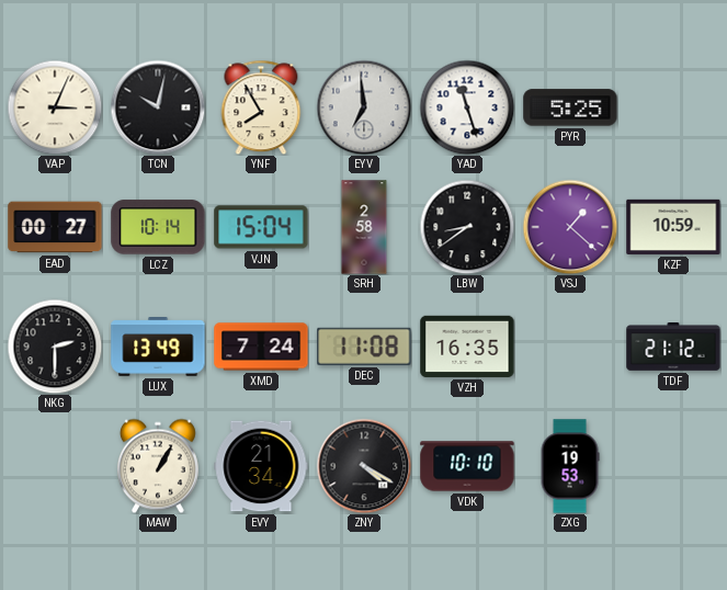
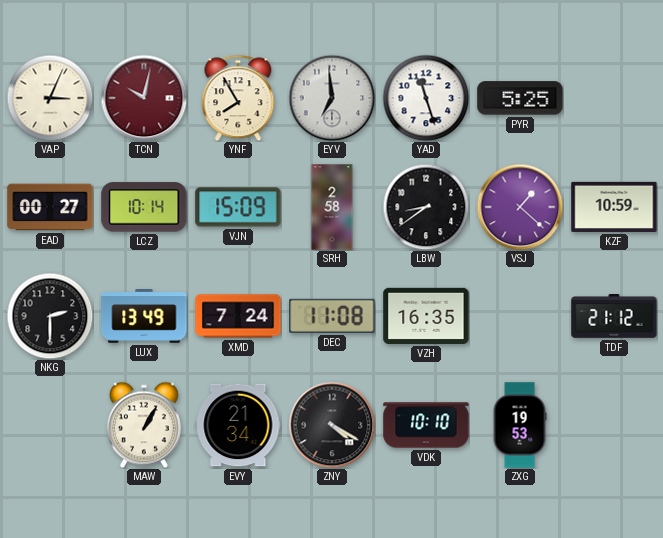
TCN dial: black -> burgundy
VJN: 15:04 -> 15:09
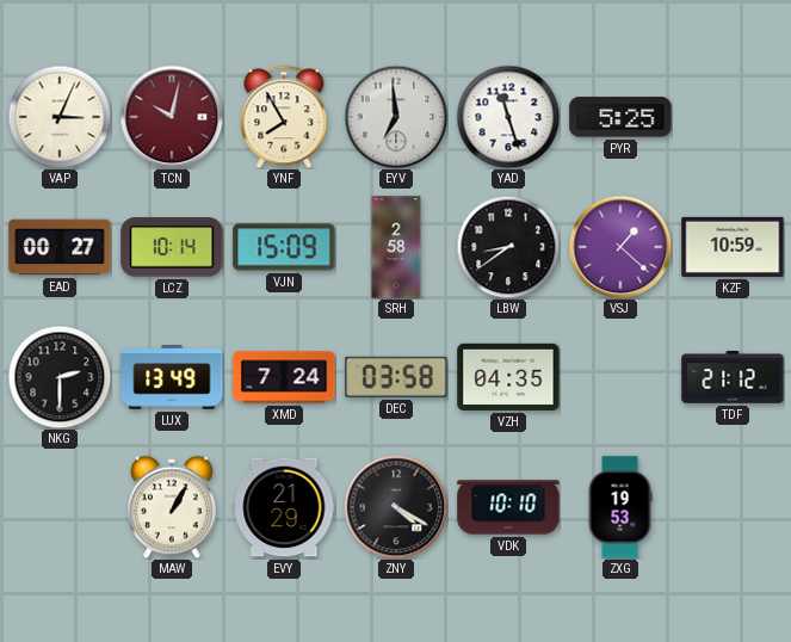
DEC: 11:08 -> 03:58
VZH: 16:35 -> 04:35
EVY: 21:34 -> 21:29
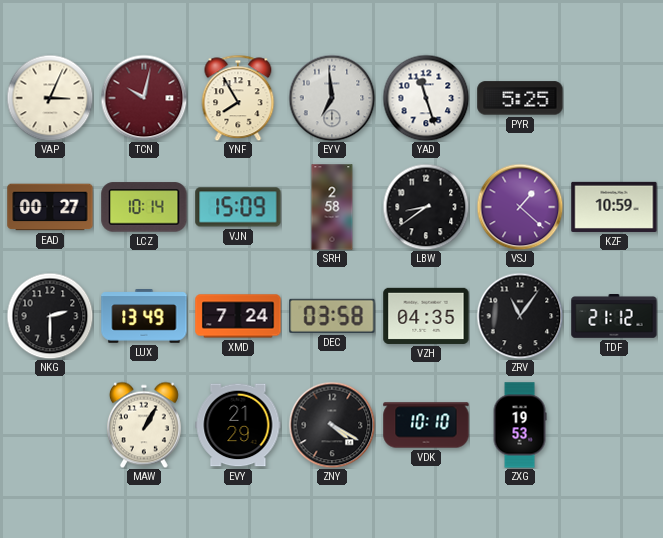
ZRV: none -> 11:06
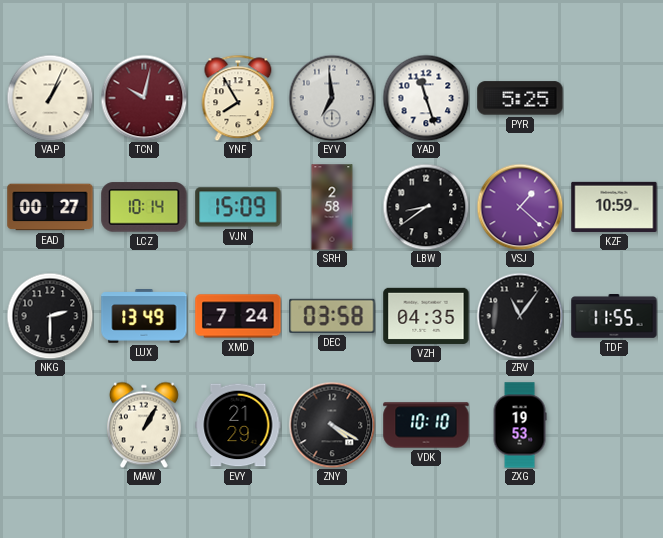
VAP: 3:04 -> 1:04
TDF: 21:12 -> 11:55
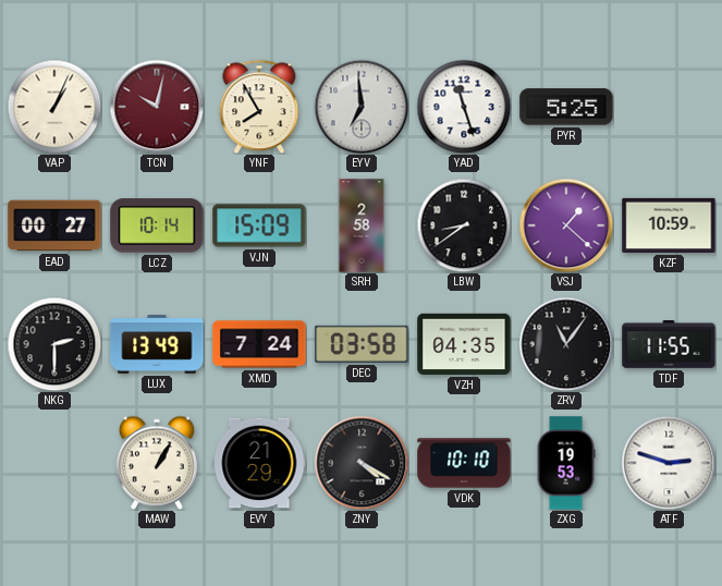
ATF: none -> 2:48
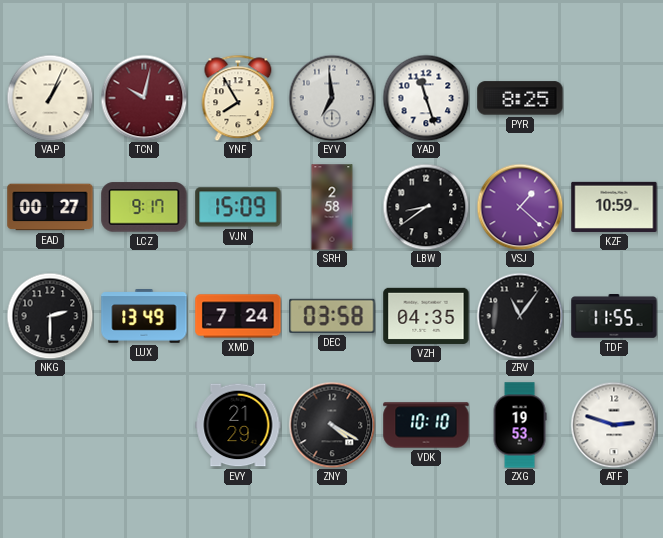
PYR: 5:25 -> 8:25
LCZ: 10:14 -> 9:17
MAW: 1:05 -> none
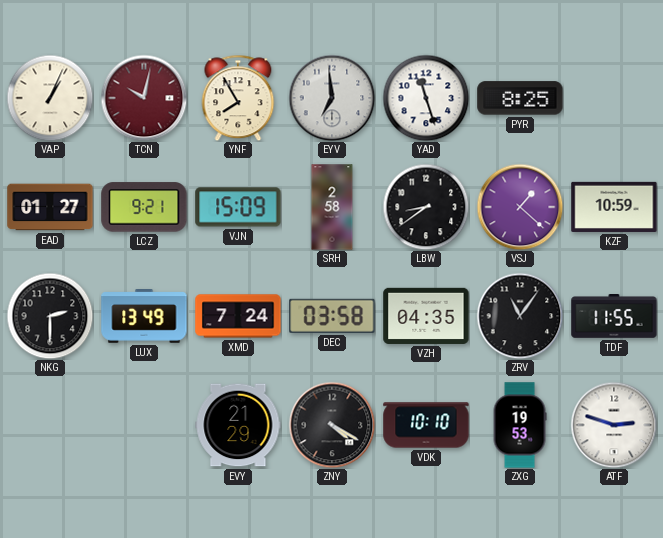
EAD: 00:27 -> 01:27
LCZ: 9:17 -> 9:21
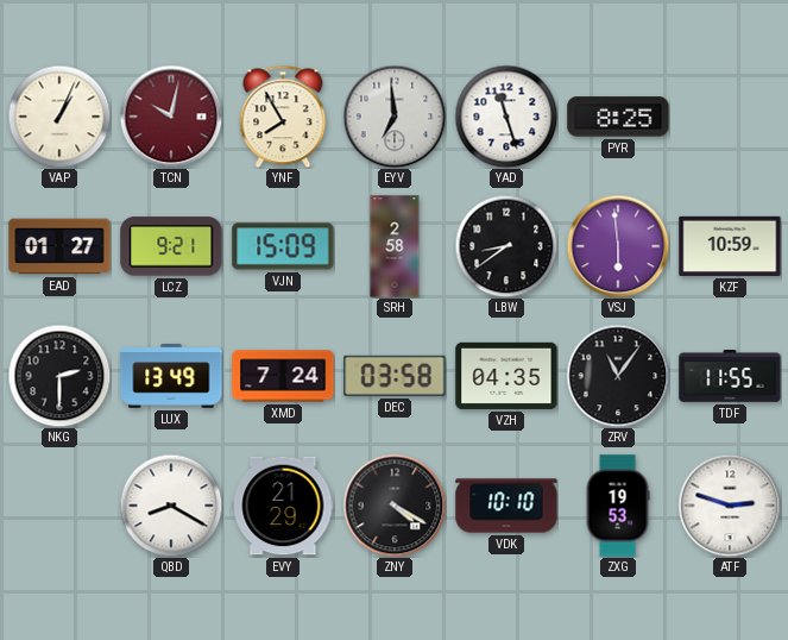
VSJ: 1:22 -> 5:59
QBD: none -> 8:20
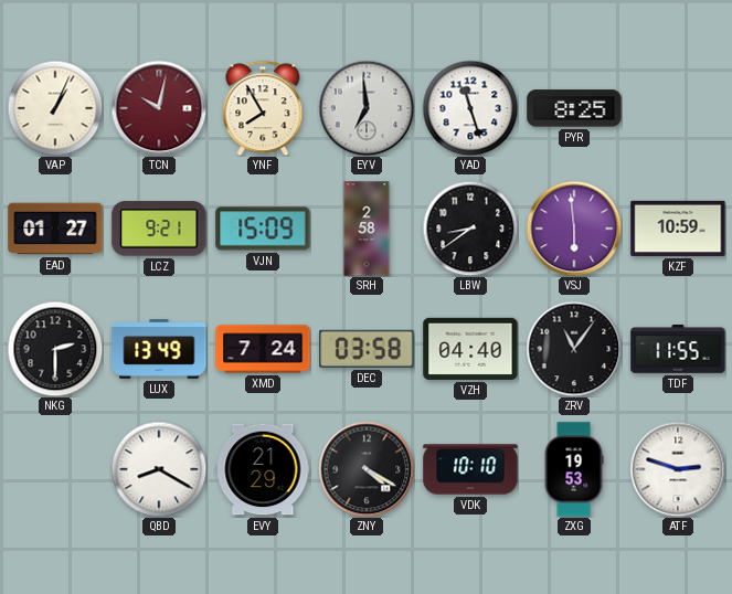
VZH: 04:35 -> 04:40
